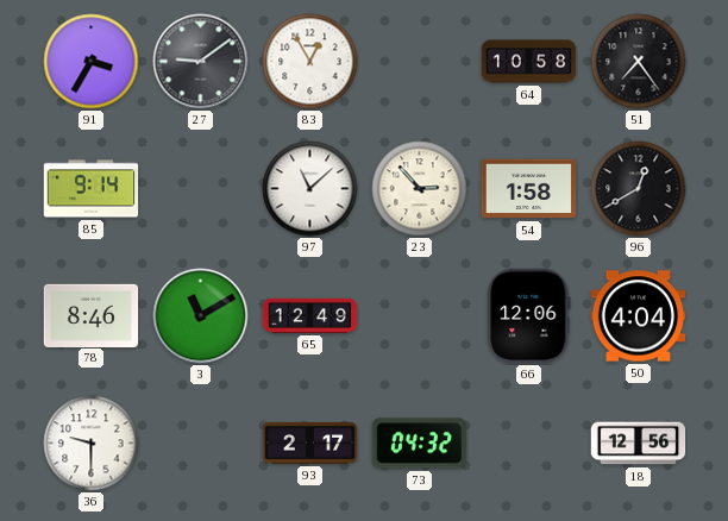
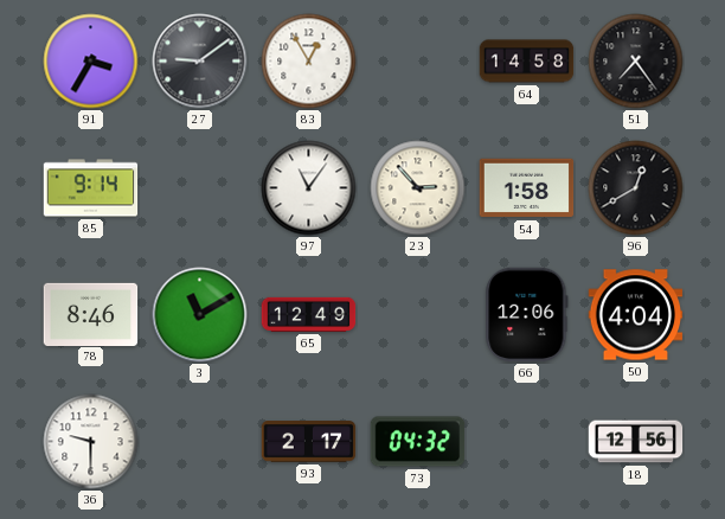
64: 10:58 -> 14:58
97: 11:08 -> 11:06
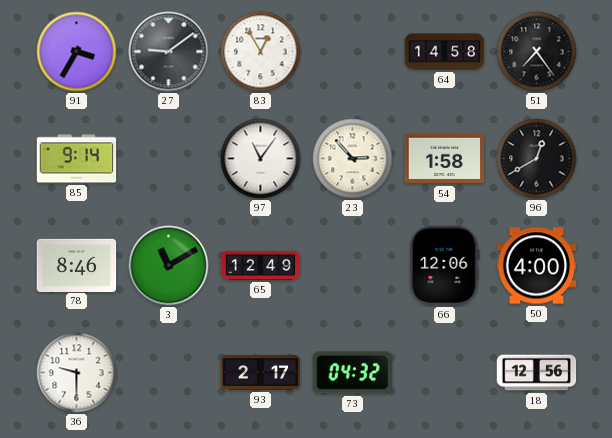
50: 4:04 -> 4:00
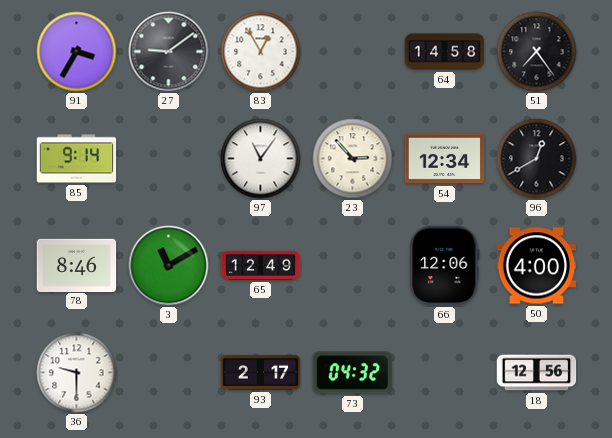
54: 1:58 -> 12:34
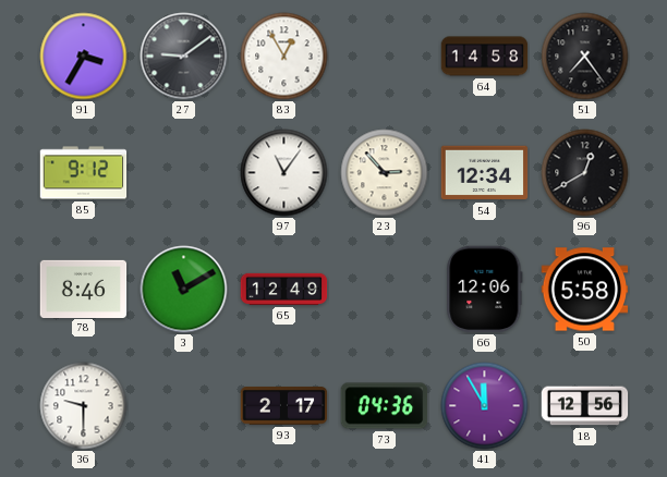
85: 9:14 -> 9:12
50: 4:00 -> 5:58
73: 04:32 -> 04:36
41: none -> 11:55
